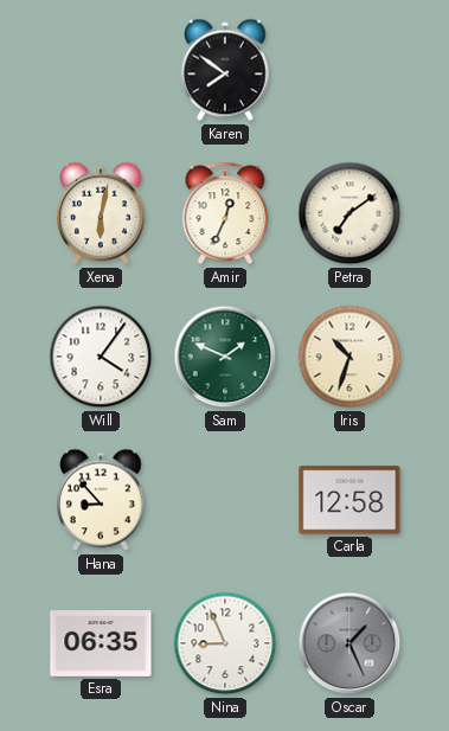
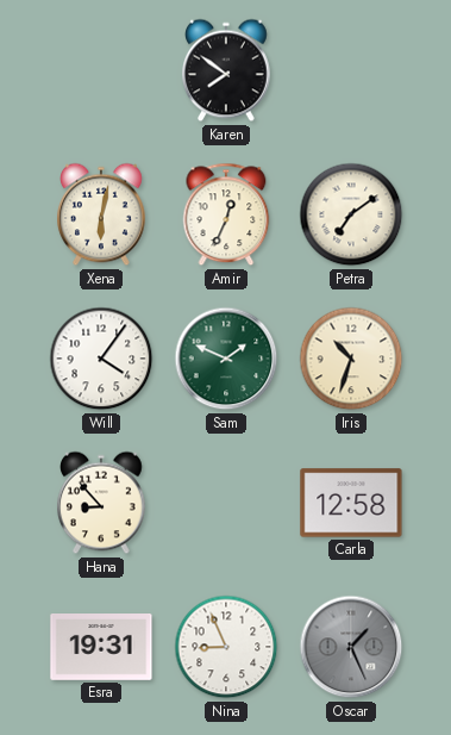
Esra: 06:35 -> 19:31
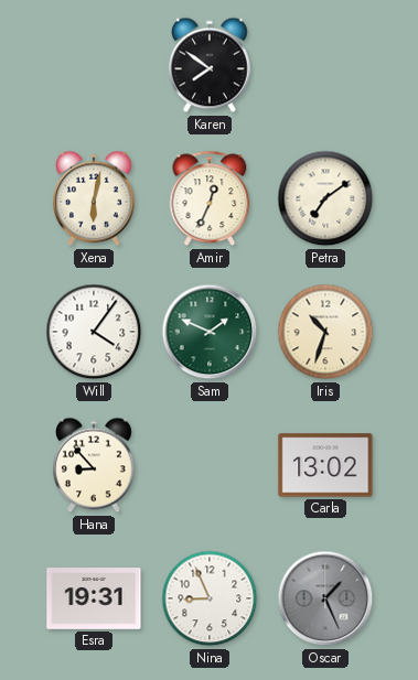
Carla: 12:58 -> 13:02
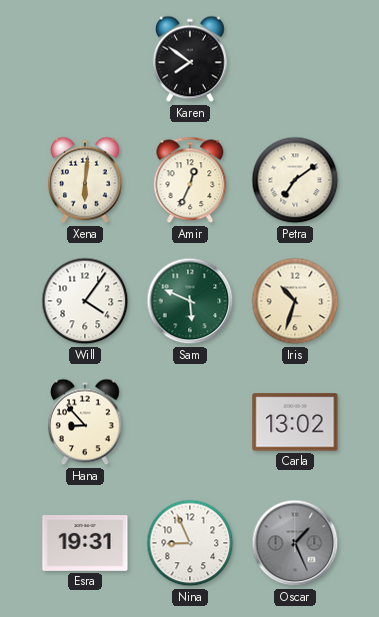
Xena: 6:02 -> 6:01
Sam: 1:49 -> 5:49
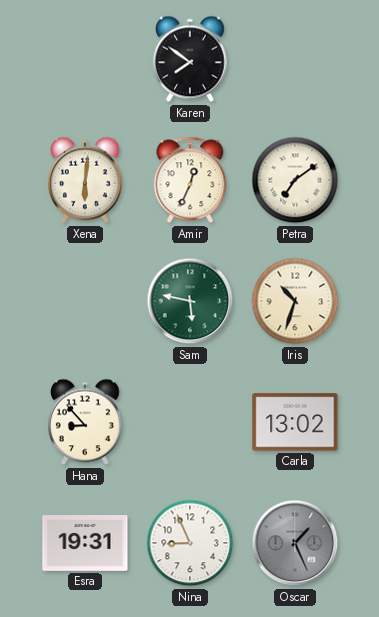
Will: 4:06 -> none
Sam: 5:49 -> 5:47
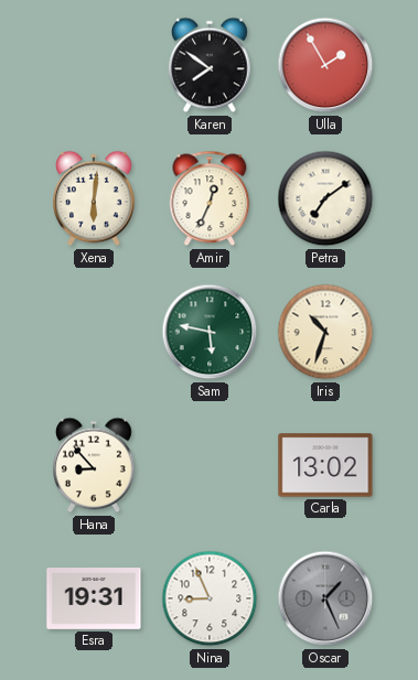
Ulla: none -> 1:55
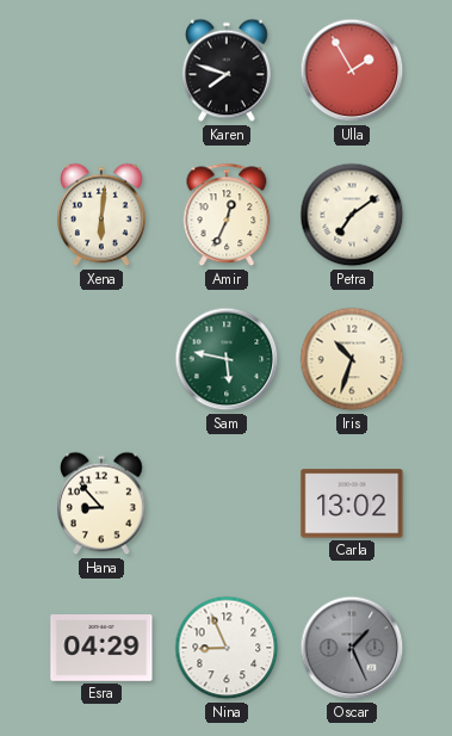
Karen: 7:51 -> 7:48
Esra: 19:31 -> 04:29
